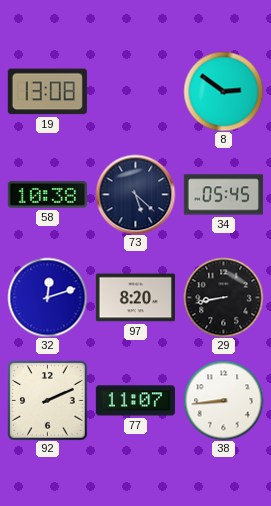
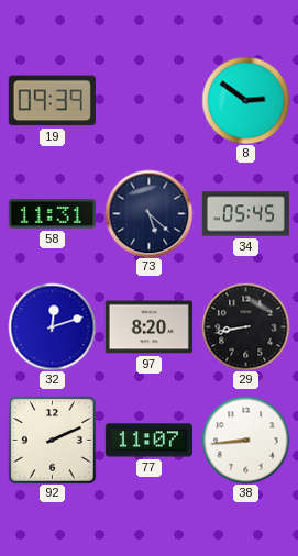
19: 13:08 -> 09:39
58: 10:38 -> 11:31
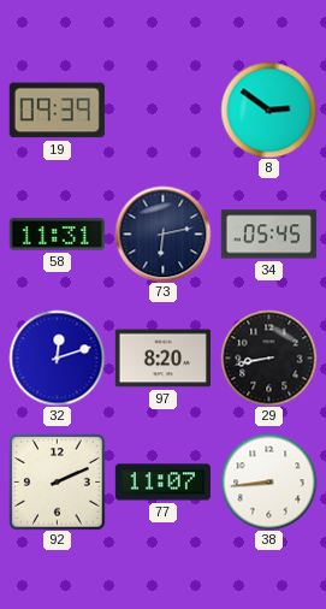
73: 5:22 -> 6:13
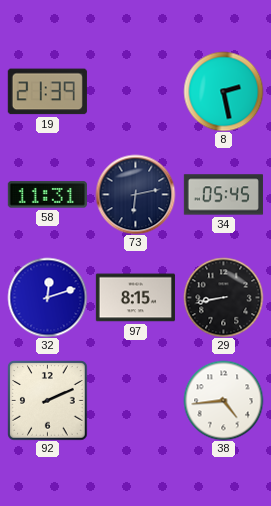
19: 09:39 -> 21:39
8: 2:51 -> 2:28
97: 8:20 -> 8:15
77: 11:07 -> none
38: 8:44 -> 4:44
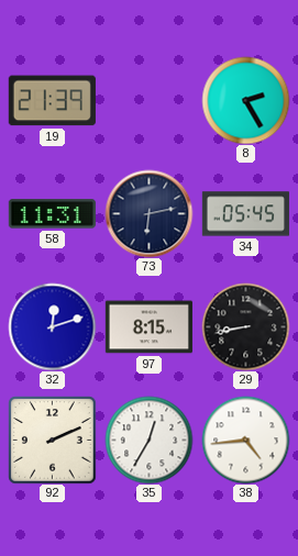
8: 2:28 -> 2:25
35: none -> 12:35
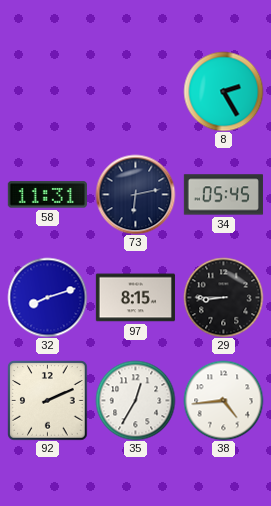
19: 21:39 -> none
32: 12:12 -> 8:12
29: 8:43 -> 8:45
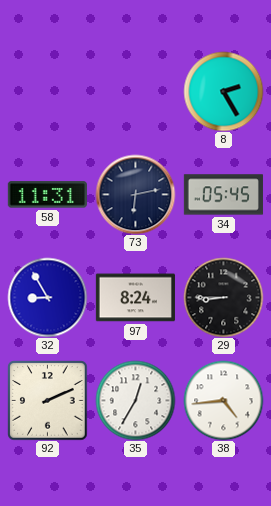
32: 8:12 -> 8:55
97: 8:15 -> 8:24
